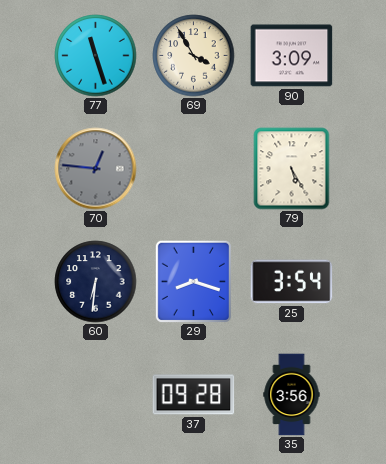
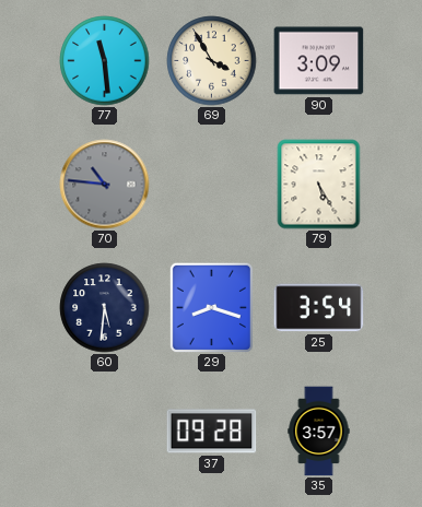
77: 11:27 -> 11:29
70: 12:46 -> 10:46
60: 6:31 -> 5:31
35: 3:56 -> 3:57
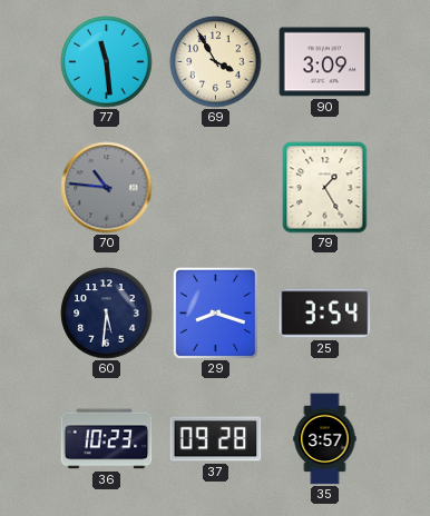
79: 5:25 -> 1:25
36: none -> 10:23
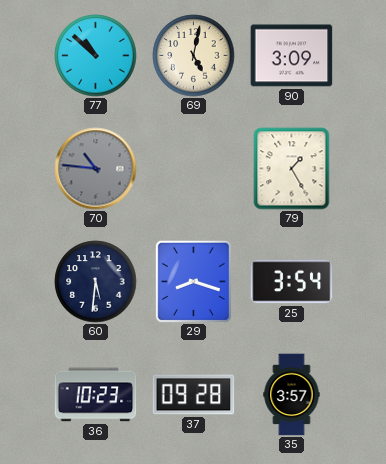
77: 11:29 -> 10:52
69: 3:55 -> 5:02
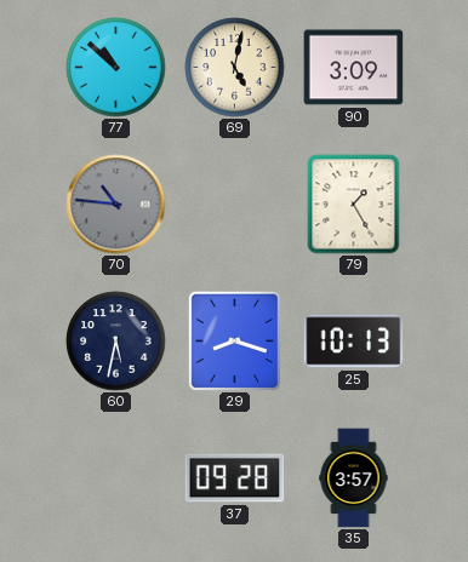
60: 5:31 -> 5:32
25: 3:54 -> 10:13
36: 10:23 -> none
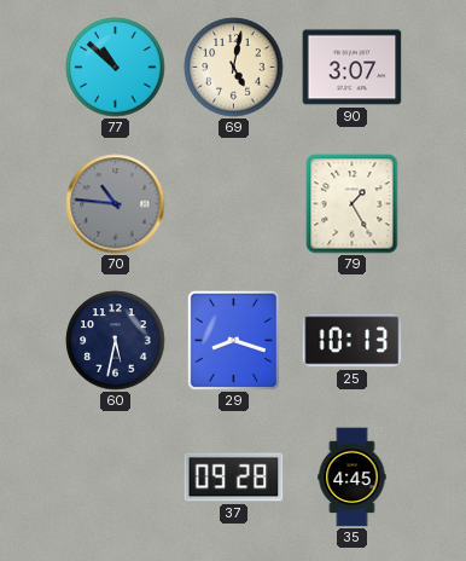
90: 3:09 -> 3:07
35: 3:57 -> 4:45
